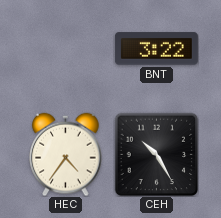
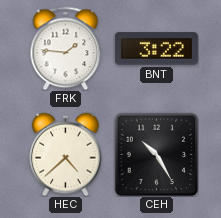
FRK: none -> 1:46
HEC: 4:36 -> 4:38
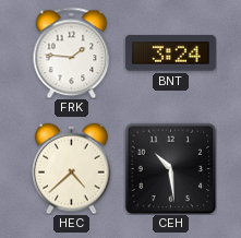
BNT: 3:22 -> 3:24
CEH: 10:25 -> 10:29
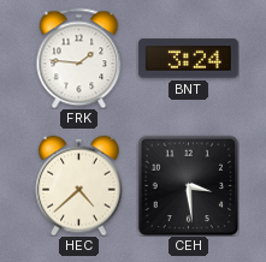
CEH: 10:29 -> 3:29
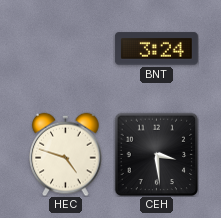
FRK: 1:46 -> none
HEC: 4:38 -> 4:48
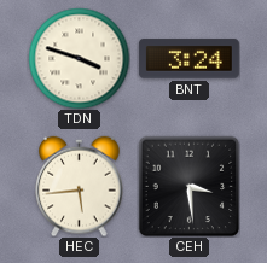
TDN: none -> 3:48
HEC: 4:48 -> 5:44
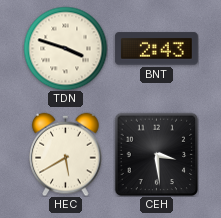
BNT: 3:24 -> 2:43
HEC: 5:44 -> 5:40
